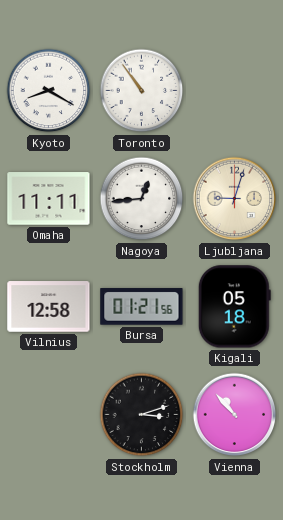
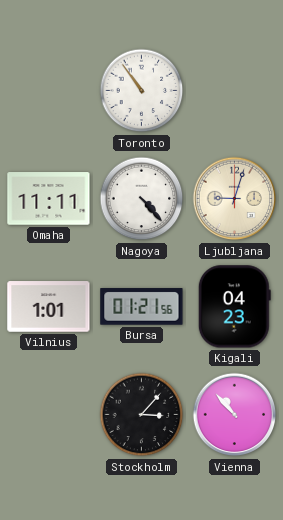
Kyoto: 8:20 -> none
Nagoya: 12:44 -> 4:23
Vilnius: 12:58 -> 1:01
Kigali: 05:18 -> 04:23
Stockholm: 3:12 -> 3:07
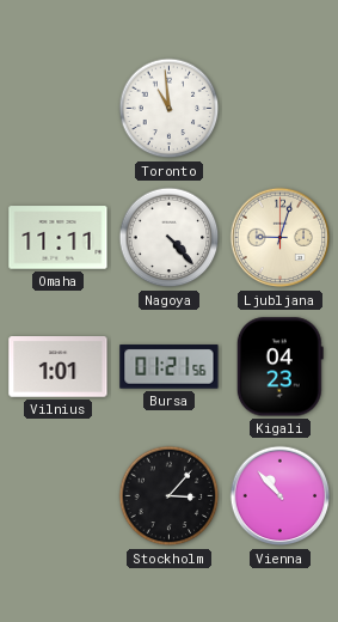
Toronto: 10:54 -> 10:59
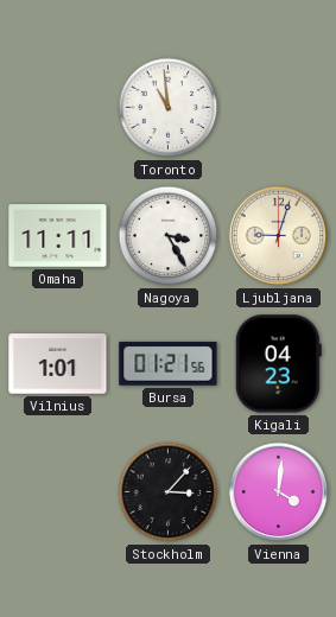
Nagoya: 4:23 -> 3:25
Vienna: 10:53 -> 4:01
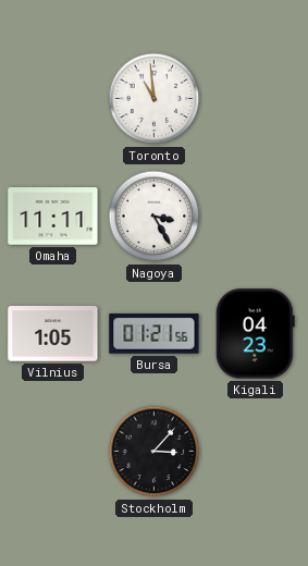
Ljubljana: 9:03 -> none
Vilnius: 1:01 -> 1:05
Vienna: 4:01 -> none
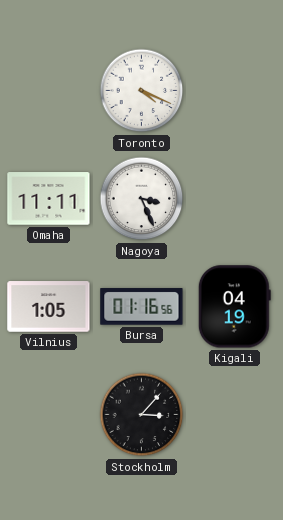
Toronto: 10:59 -> 4:19
Nagoya: 3:25 -> 3:26
Bursa: 01:21 -> 01:16
Kigali: 04:23 -> 04:19
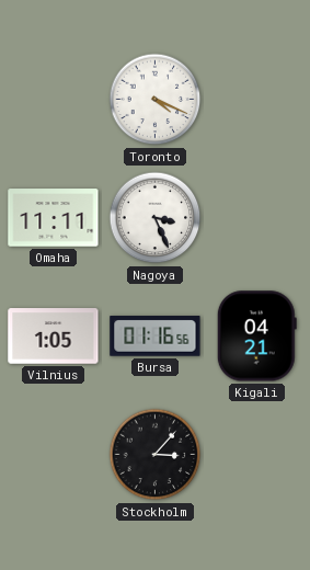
Kigali: 04:19 -> 04:21
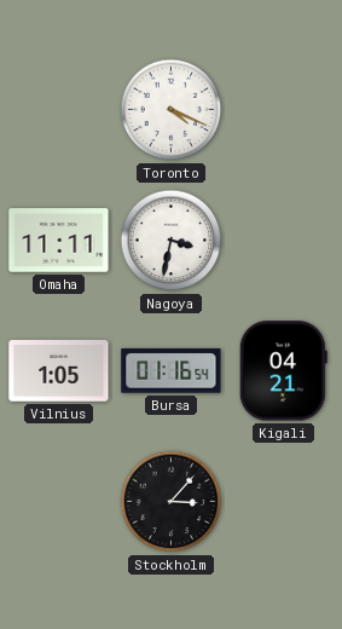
Nagoya: 3:26 -> 3:32
Bursa: 01:16:56 -> 01:16:54
